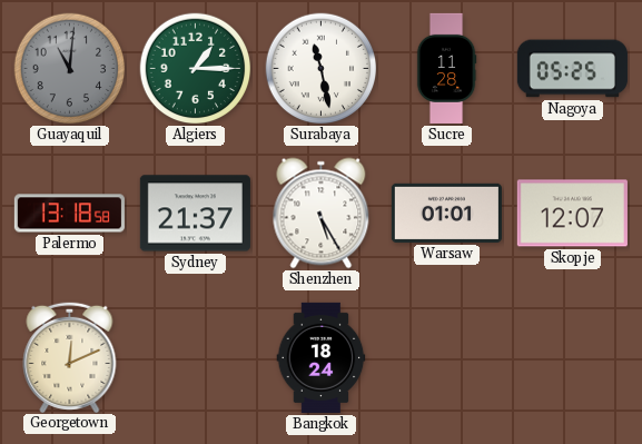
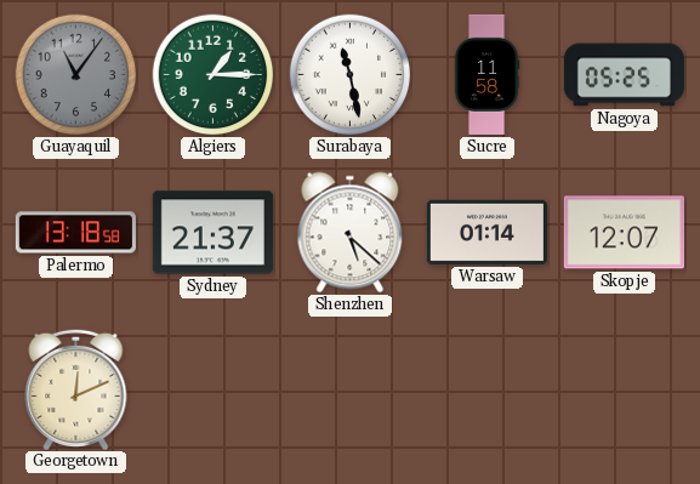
Guayaquil: 11:01 -> 11:06
Sucre: 11:28 -> 11:58
Shenzhen: 5:25 -> 5:22
Warsaw: 01:01 -> 01:14
Bangkok: 18:24 -> none
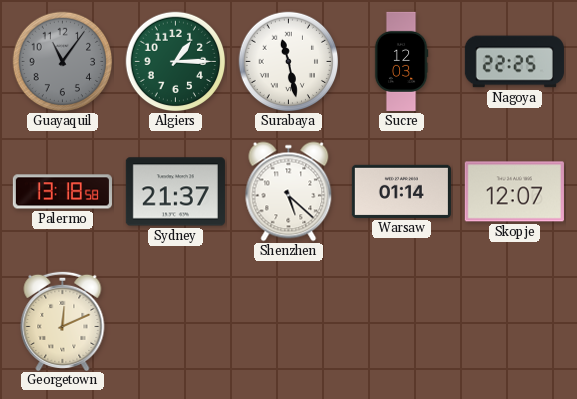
Sucre: 11:58 -> 12:03
Nagoya: 05:25 -> 22:25
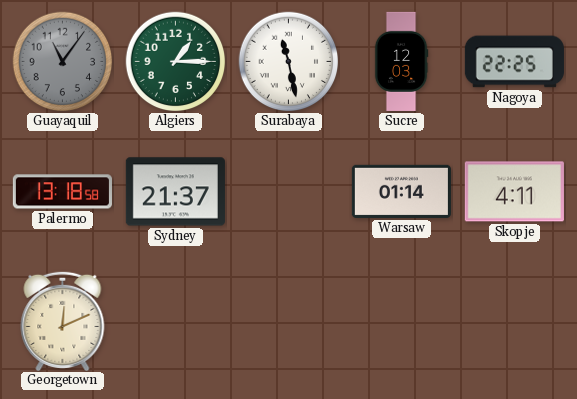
Shenzhen: 5:22 -> none
Skopje: 12:07 -> 4:11
